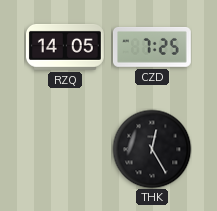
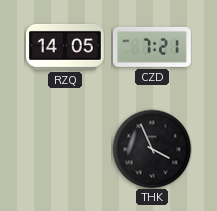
CZD: 7:25 -> 7:21
THK: 12:25 -> 3:56
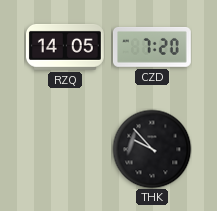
CZD: 7:21 -> 7:20
THK: 3:56 -> 9:53
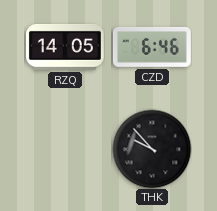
CZD: 7:20 -> 6:46
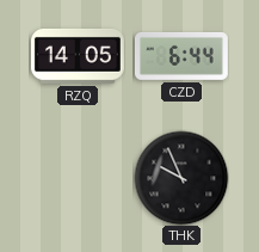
CZD: 6:46 -> 6:44
THK: 9:53 -> 9:56
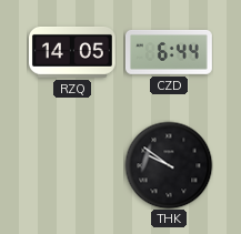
THK: 9:56 -> 9:51
